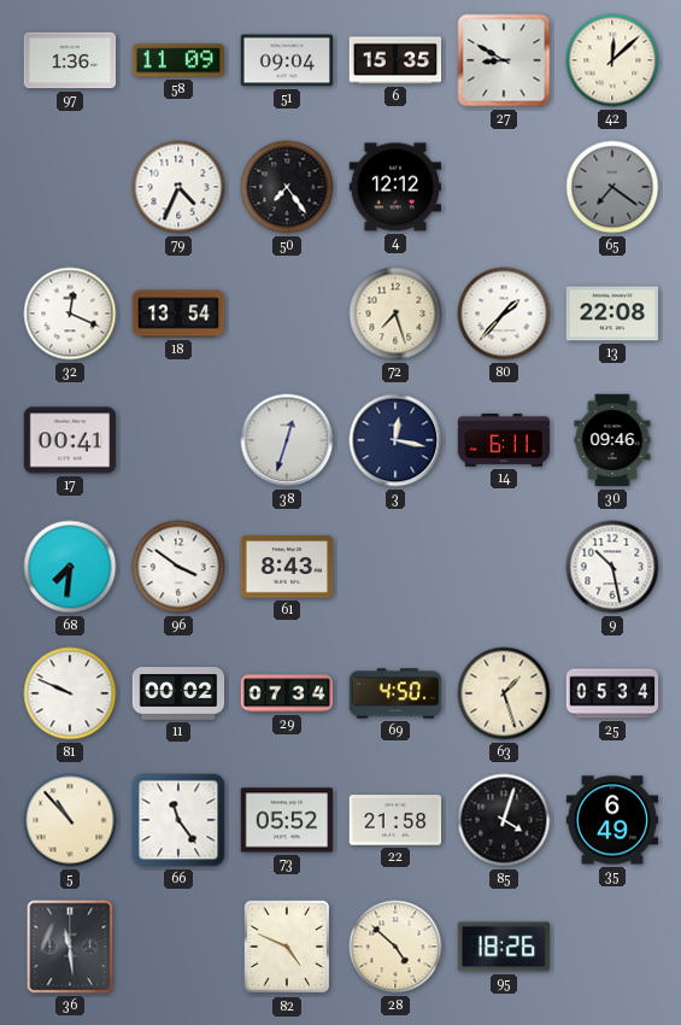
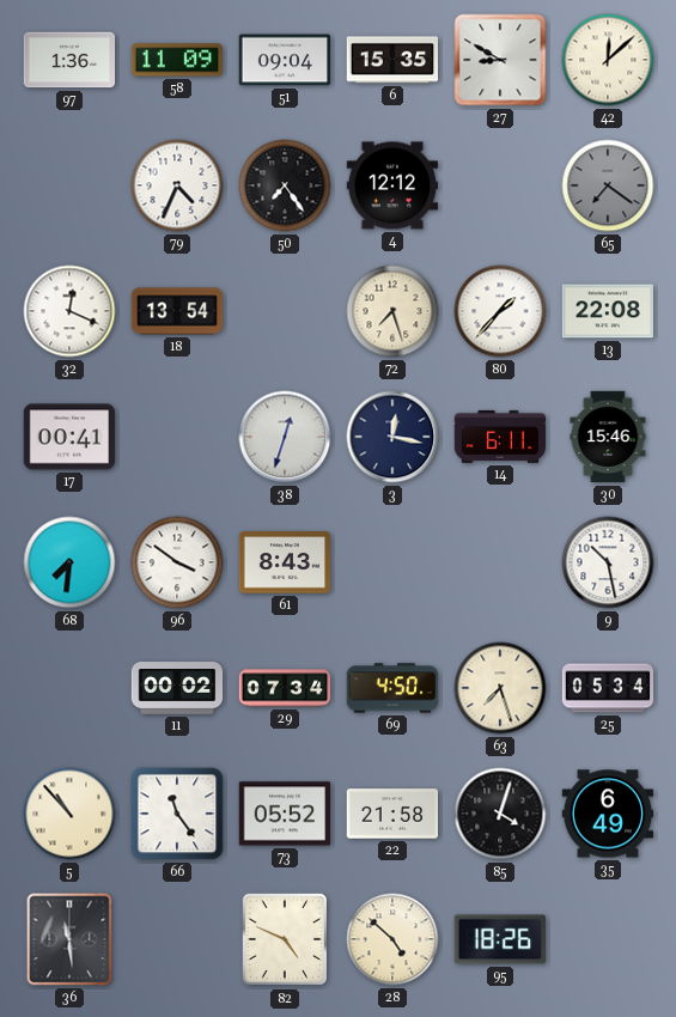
30: 09:46 -> 15:46
81: 9:49 -> none
63: 1:27 -> 7:27
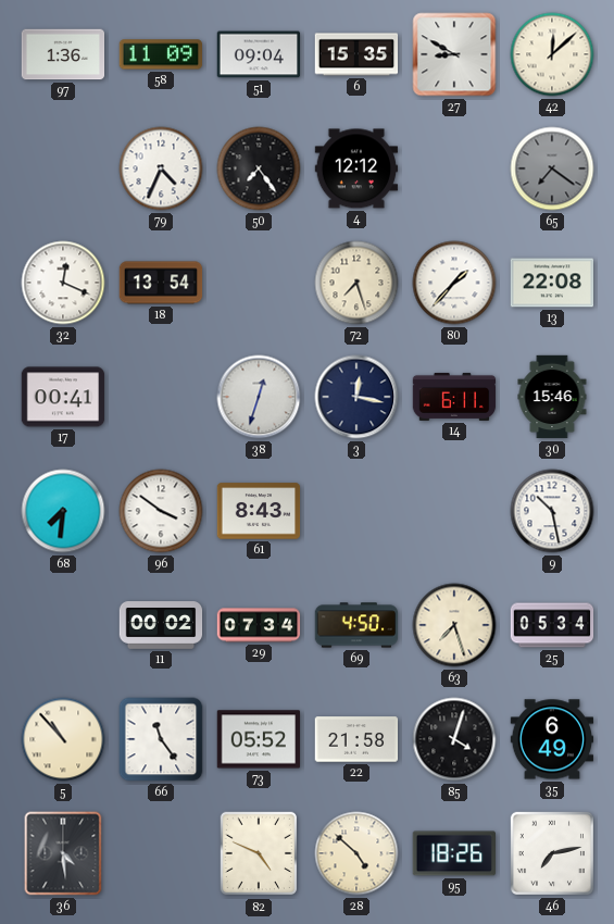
36: 11:29 -> 4:29
46: none -> 7:13
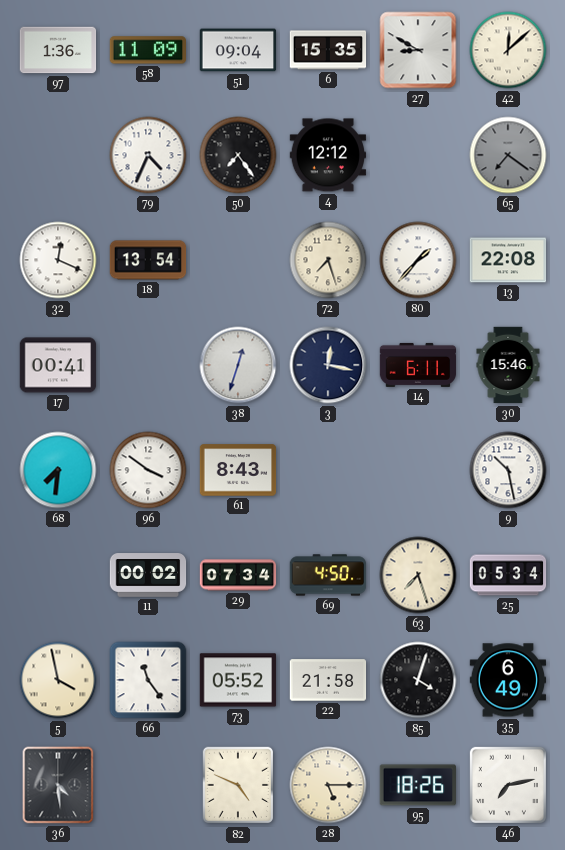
5: 10:53 -> 3:58
28: 4:52 -> 5:15
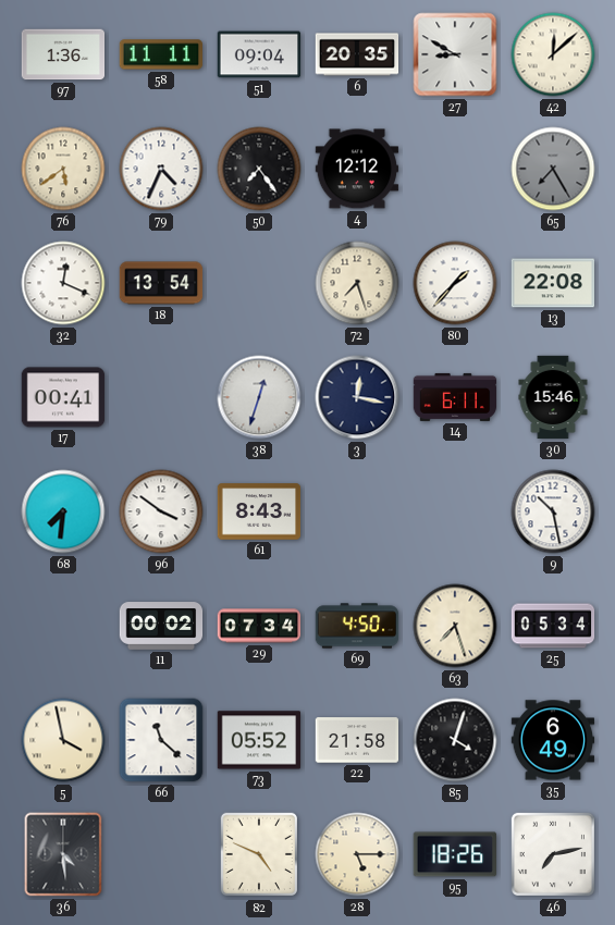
58: 11:09 -> 11:11
6: 15:35 -> 20:35
76: none -> 5:39
65: 7:21 -> 7:25
66: 11:24 -> 11:22
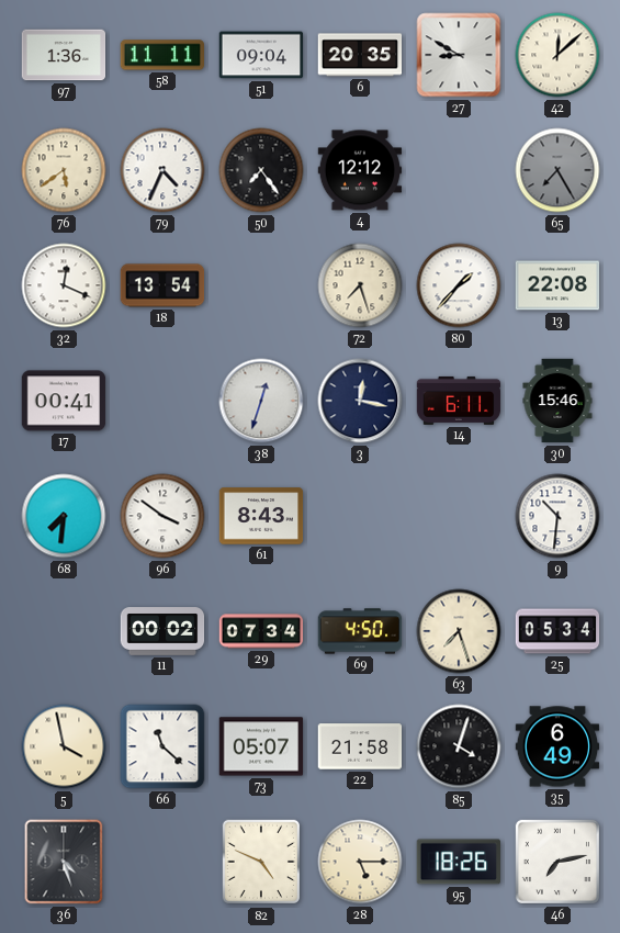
9: 10:28 -> 10:31
73: 05:52 -> 05:07
36: 4:29 -> 4:27
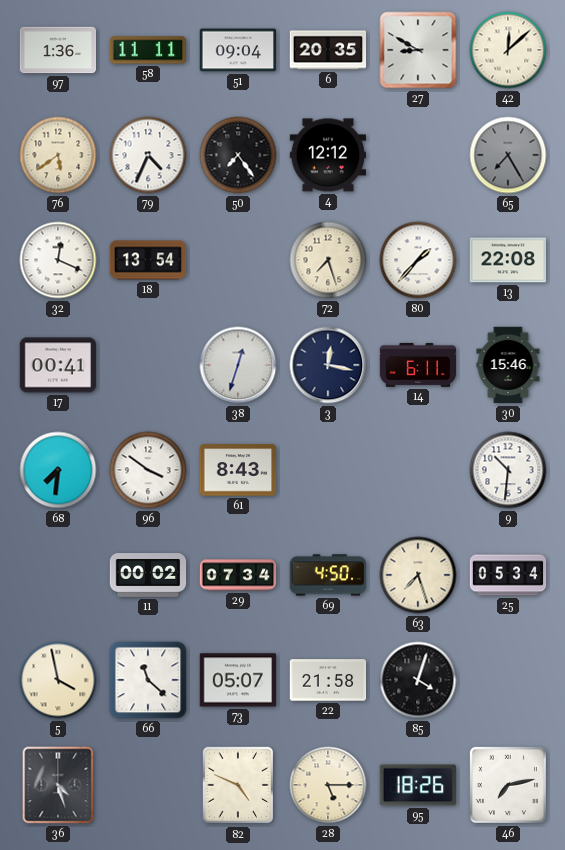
35: 6:49 -> none
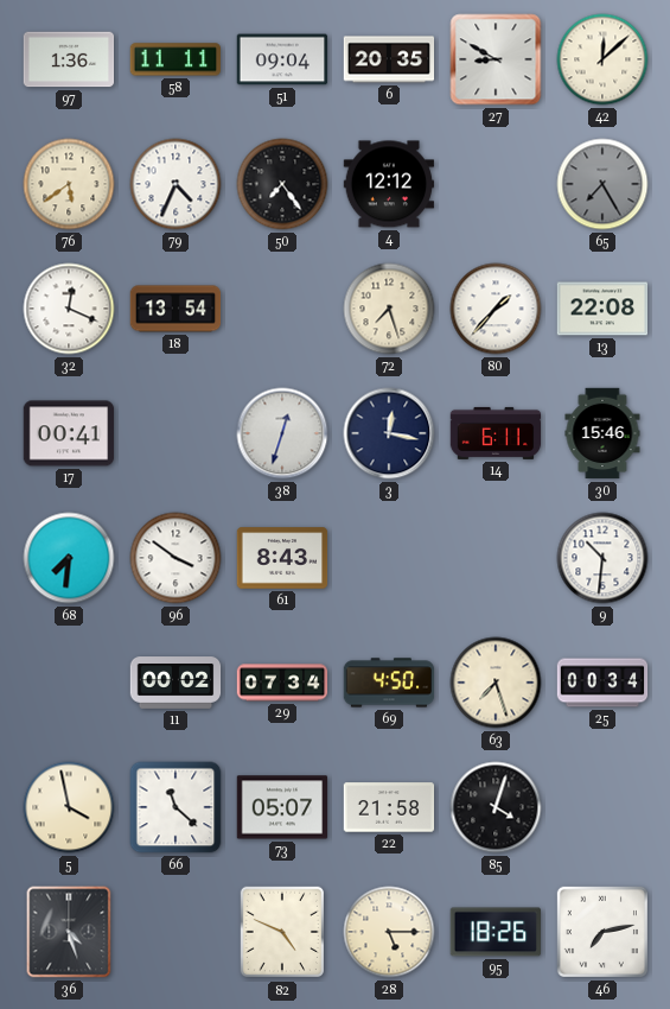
25: 05:34 -> 00:34
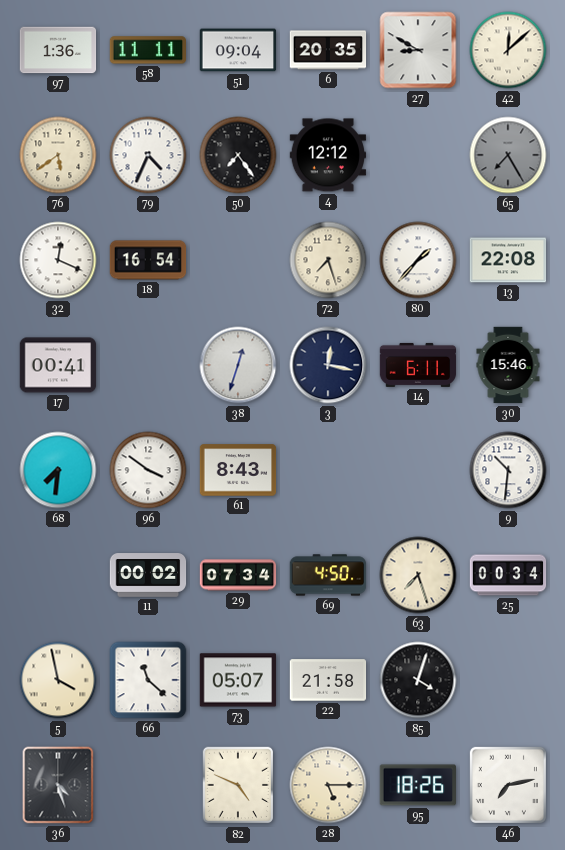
18: 13:54 -> 16:54
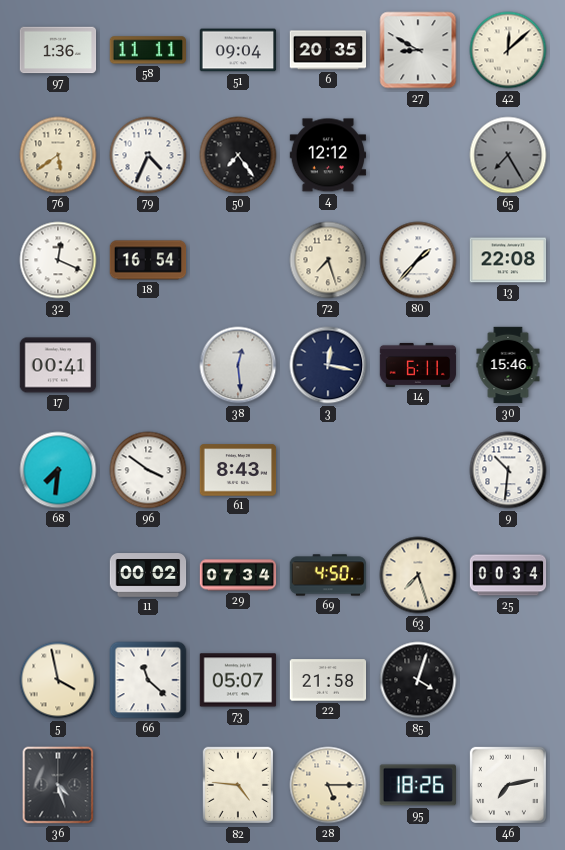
38: 12:33 -> 12:29
82: 4:49 -> 4:46
